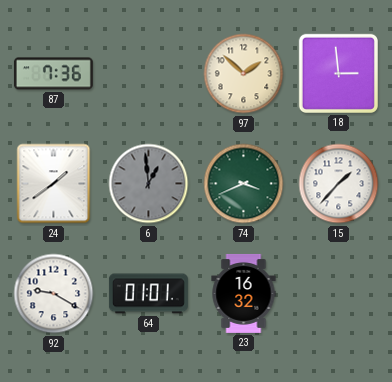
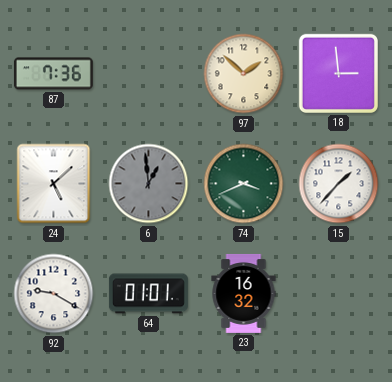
24: 1:39 -> 5:08
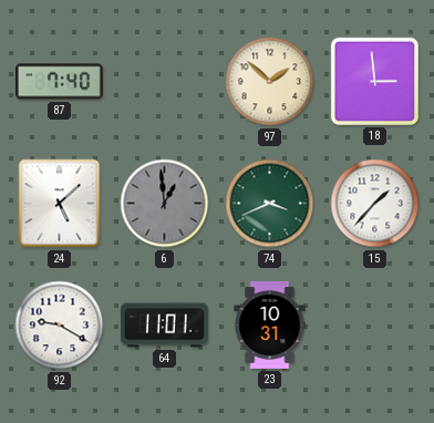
87: 7:36 -> 7:40
64: 01:01 -> 11:01
23: 16:32 -> 10:31
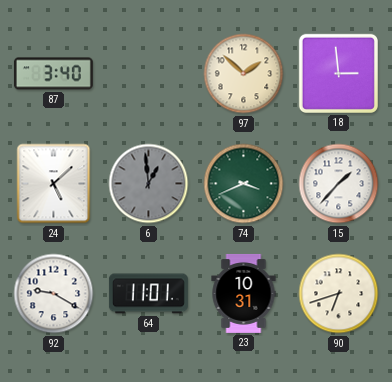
87: 7:40 -> 3:40
90: none -> 6:42
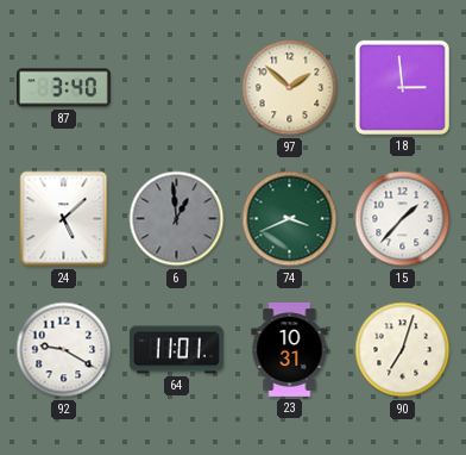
90: 6:42 -> 7:03
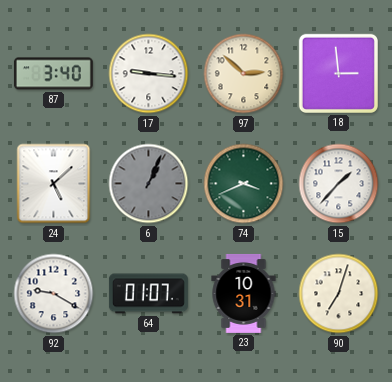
17: none -> 9:16
97: 1:52 -> 2:52
6: 12:59 -> 1:04
64: 11:01 -> 01:07
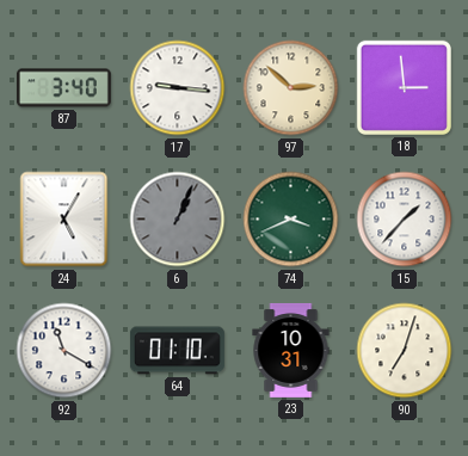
24: 5:08 -> 5:05
92: 9:20 -> 11:20
64: 01:07 -> 01:10
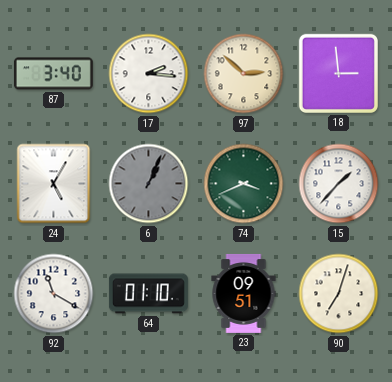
17: 9:16 -> 2:16
23: 10:31 -> 09:51
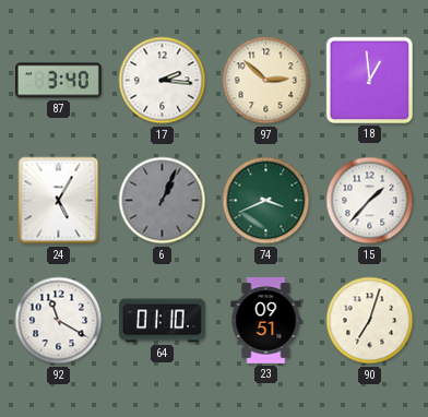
18: 2:59 -> 12:59
